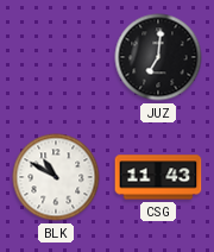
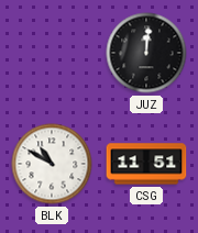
JUZ: 7:01 -> 12:01
CSG: 11:43 -> 11:51
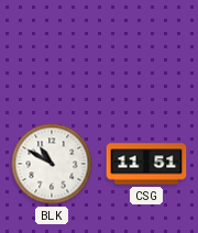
JUZ: 12:01 -> none
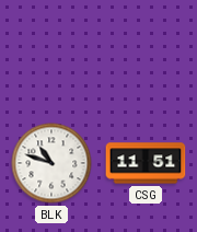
BLK: 10:50 -> 10:48
